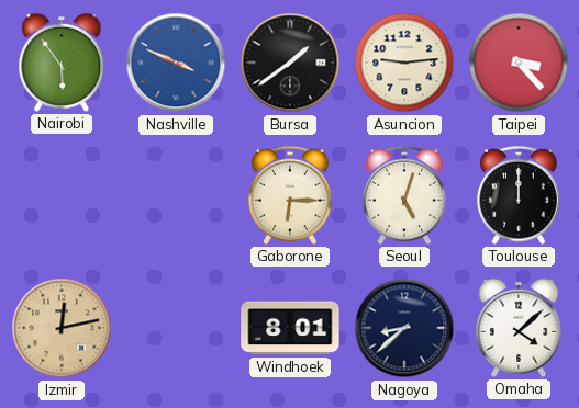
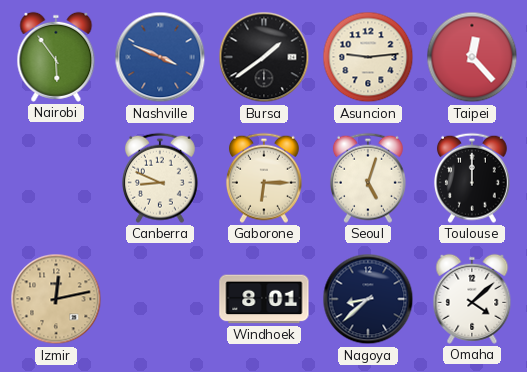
Taipei: 3:23 -> 12:23
Canberra: none -> 8:49
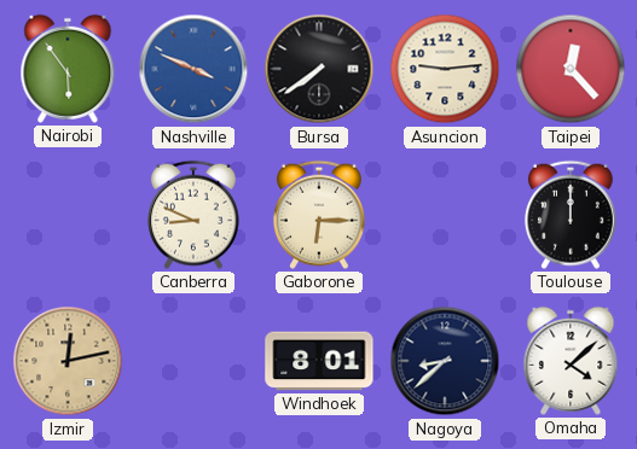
Bursa: 1:39 -> 7:39
Seoul: 5:03 -> none
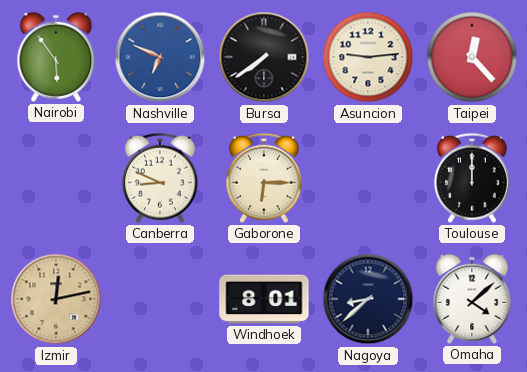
Nashville: 3:49 -> 6:49
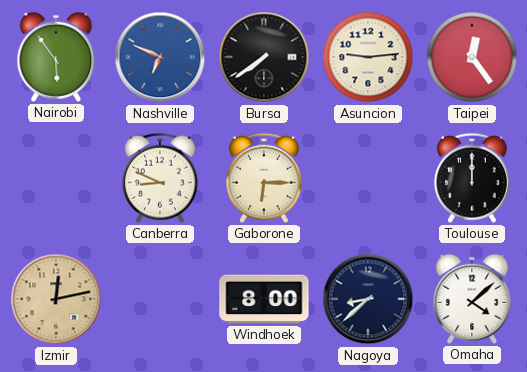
Taipei: 12:23 -> 12:24
Windhoek: 8:01 -> 8:00
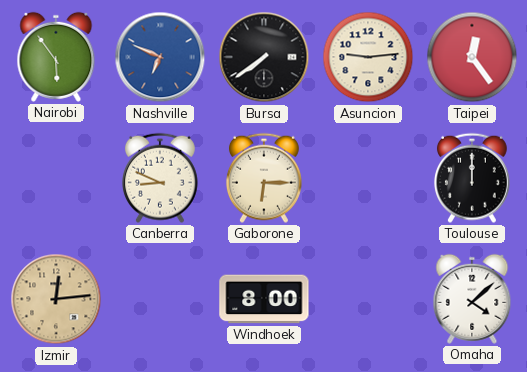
Izmir: 12:13 -> 12:14
Nagoya: 8:38 -> none
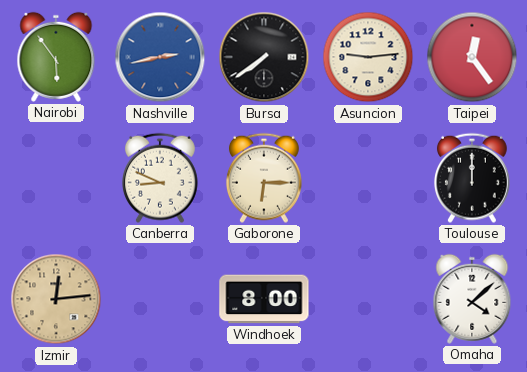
Nashville: 6:49 -> 2:43
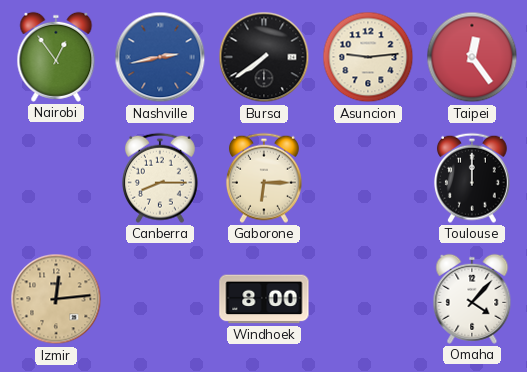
Nairobi: 5:54 -> 12:54
Canberra: 8:49 -> 8:15
Omaha: 4:08 -> 4:07
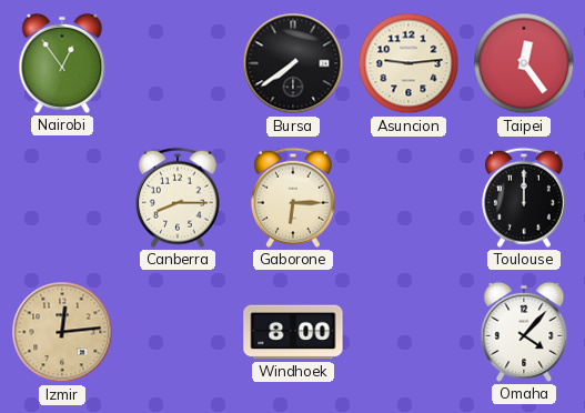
Nashville: 2:43 -> none
